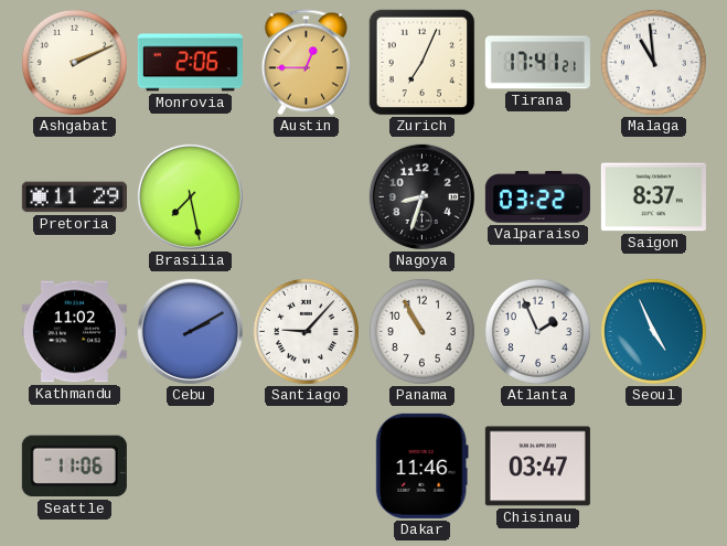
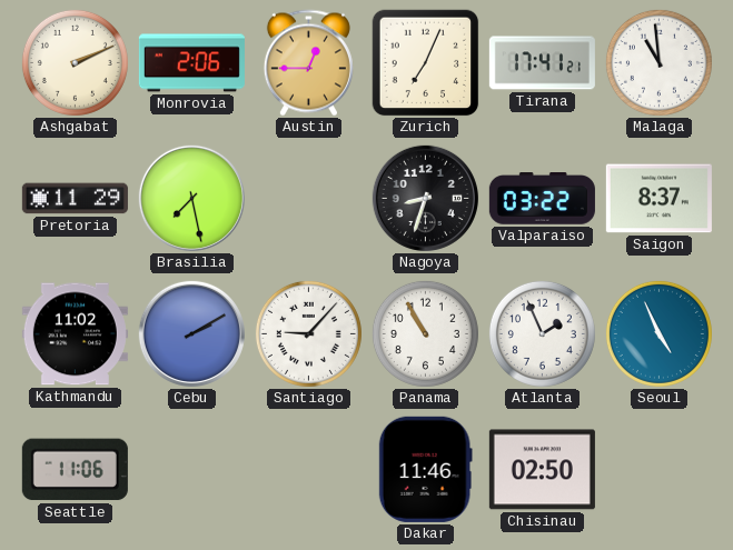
Chisinau: 03:47 -> 02:50
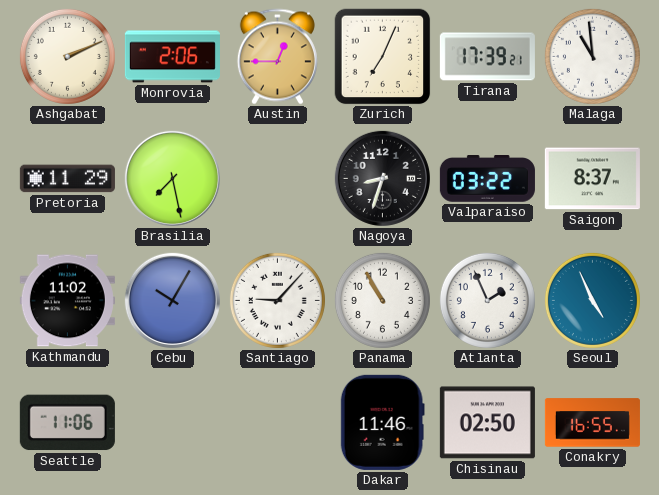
Tirana: 17:41 -> 17:39
Cebu: 2:10 -> 10:05
Conakry: none -> 16:55
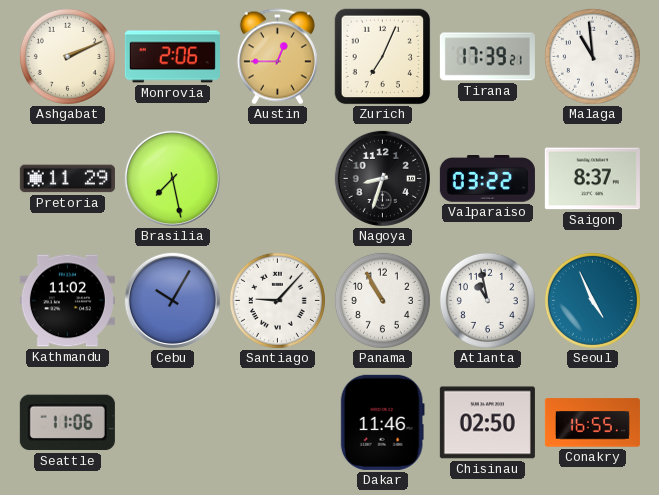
Atlanta: 1:56 -> 10:58
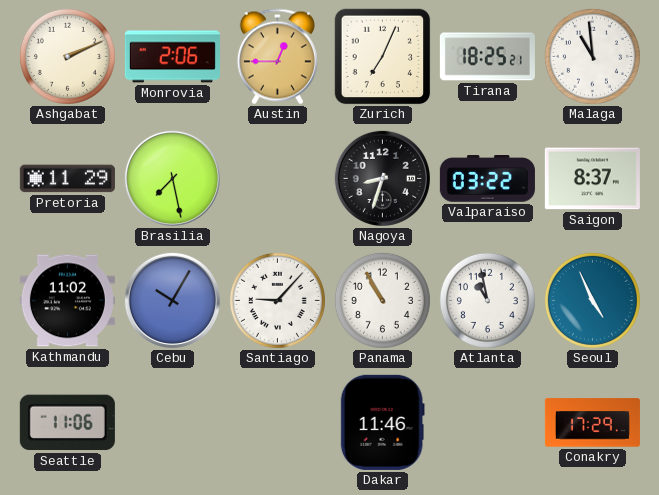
Tirana: 17:39 -> 18:25
Chisinau: 02:50 -> none
Conakry: 16:55 -> 17:29
